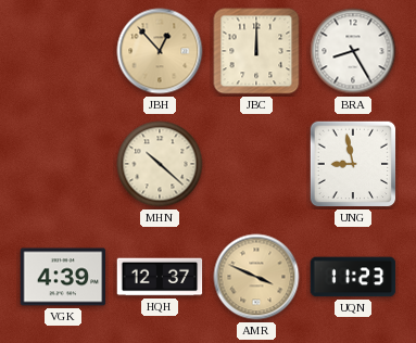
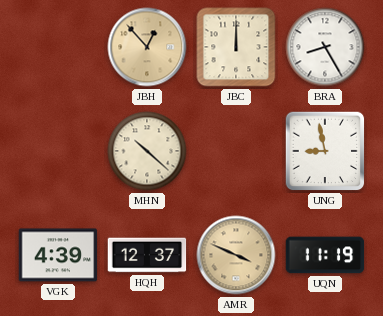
UQN: 11:23 -> 11:19
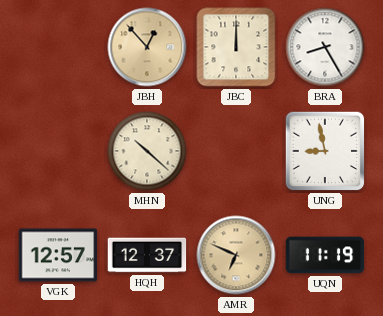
VGK: 4:39 -> 12:57
AMR: 3:49 -> 6:49
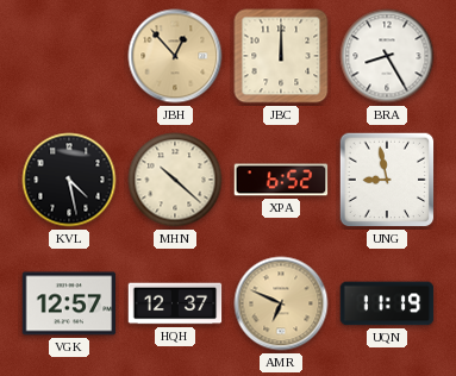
KVL: none -> 4:28
XPA: none -> 6:52
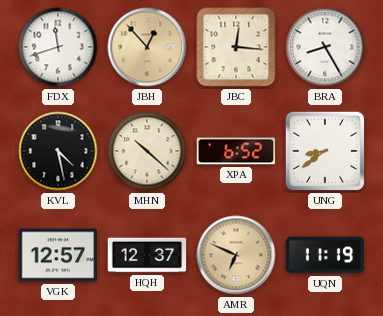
FDX: none -> 11:42
JBC: 12:00 -> 12:16
UNG: 8:58 -> 8:39
